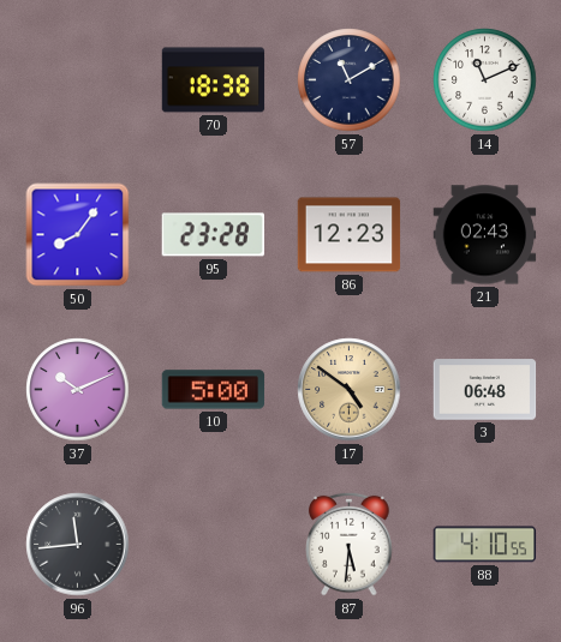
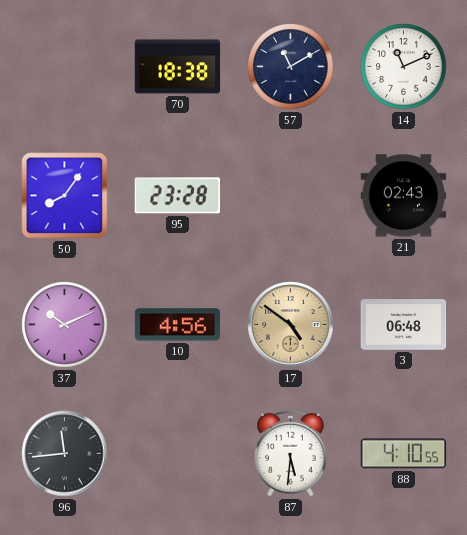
86: 12:23 -> none
10: 5:00 -> 4:56
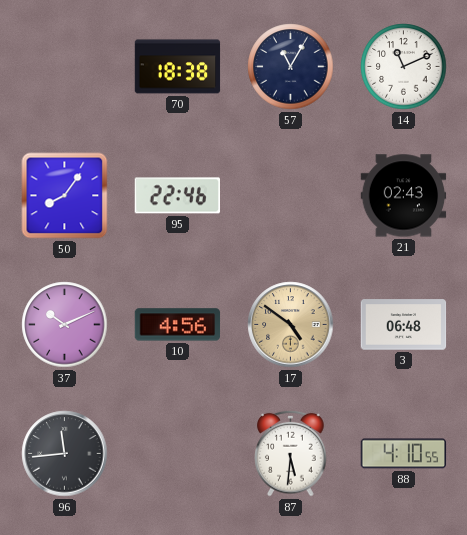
57: 11:10 -> 11:05
95: 23:28 -> 22:46
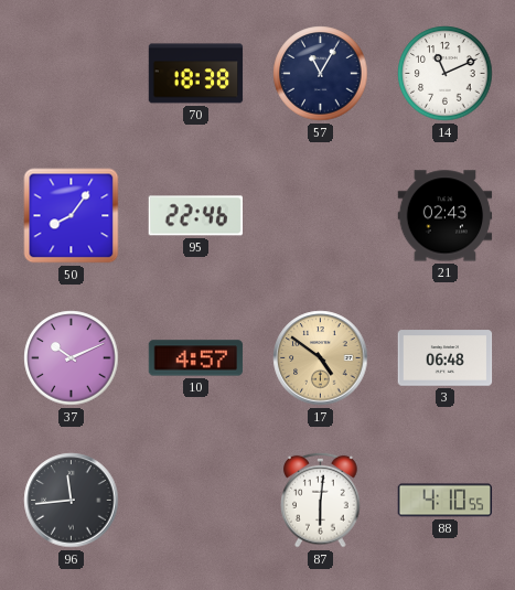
10: 4:56 -> 4:57
87: 5:31 -> 6:01
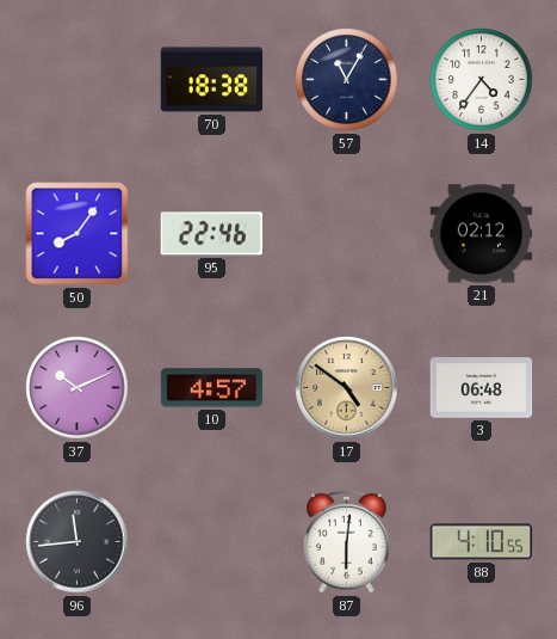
14: 11:11 -> 4:36
21: 02:43 -> 02:12
